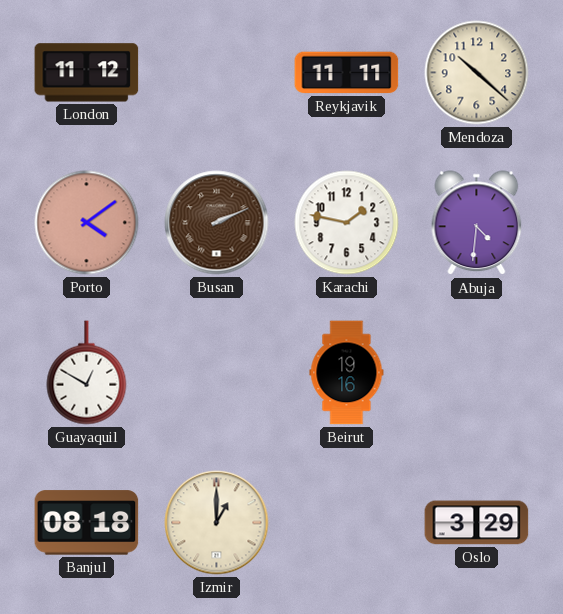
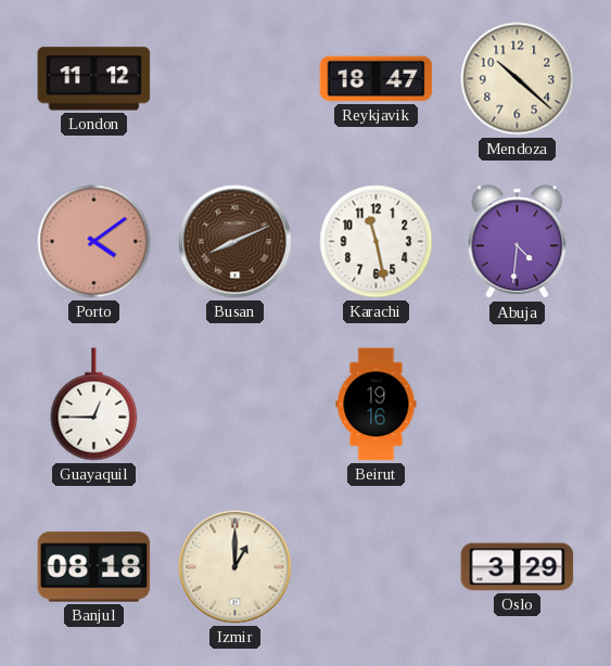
Reykjavik: 11:11 -> 18:47
Busan: 2:11 -> 8:11
Karachi: 1:47 -> 11:28
Guayaquil: 12:50 -> 12:45
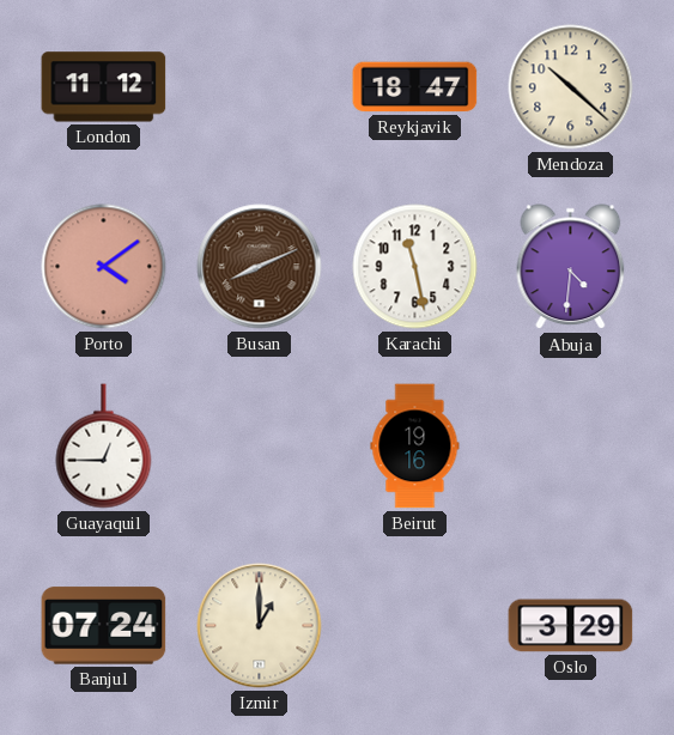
Banjul: 08:18 -> 07:24
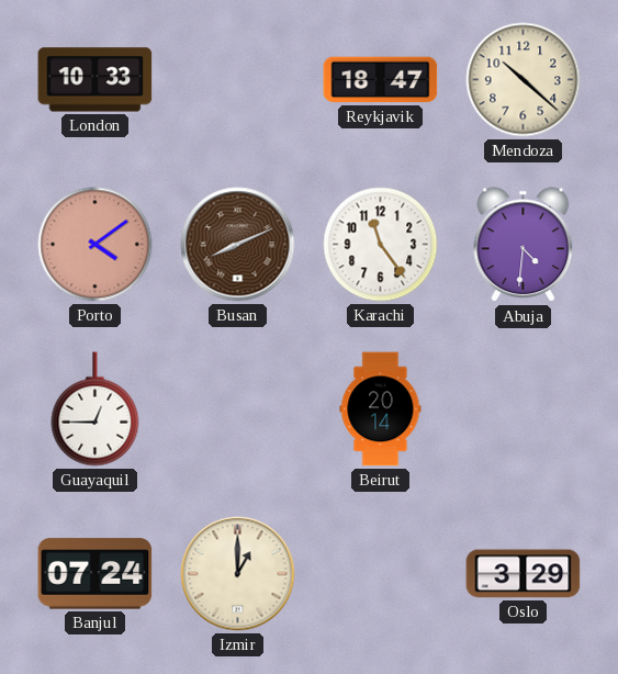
London: 11:12 -> 10:33
Karachi: 11:28 -> 11:24
Beirut: 19:16 -> 20:14
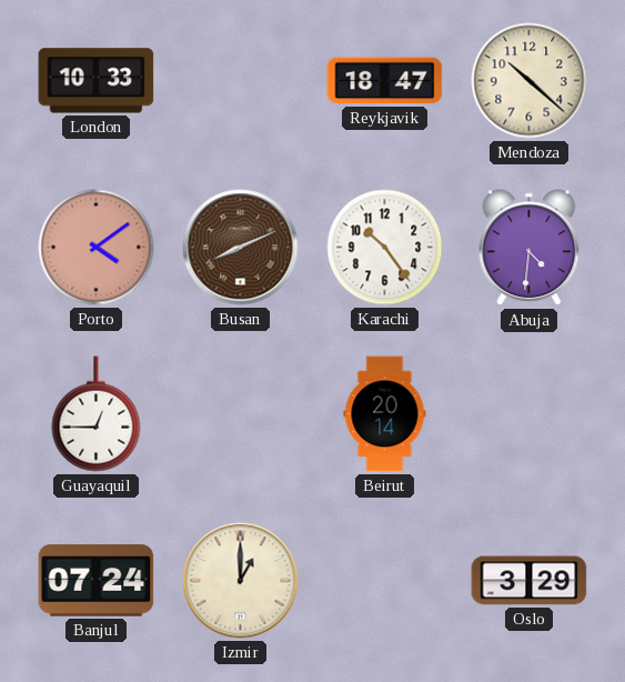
Karachi: 11:24 -> 10:24
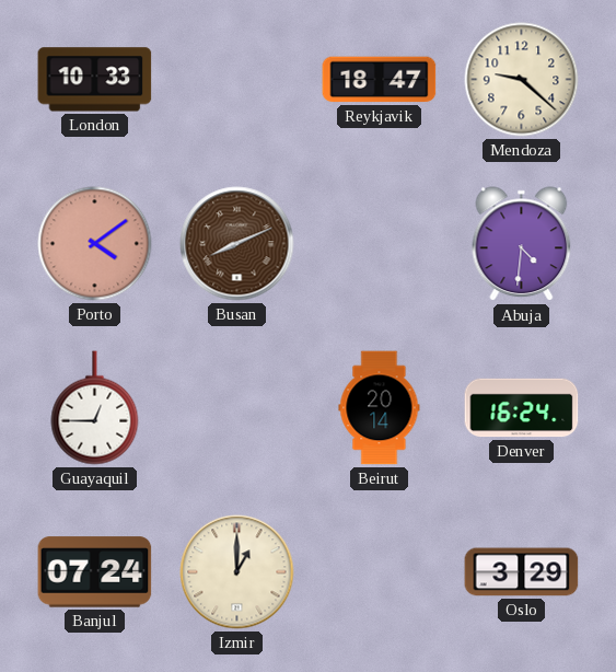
Mendoza: 10:22 -> 9:22
Karachi: 10:24 -> none
Denver: none -> 16:24
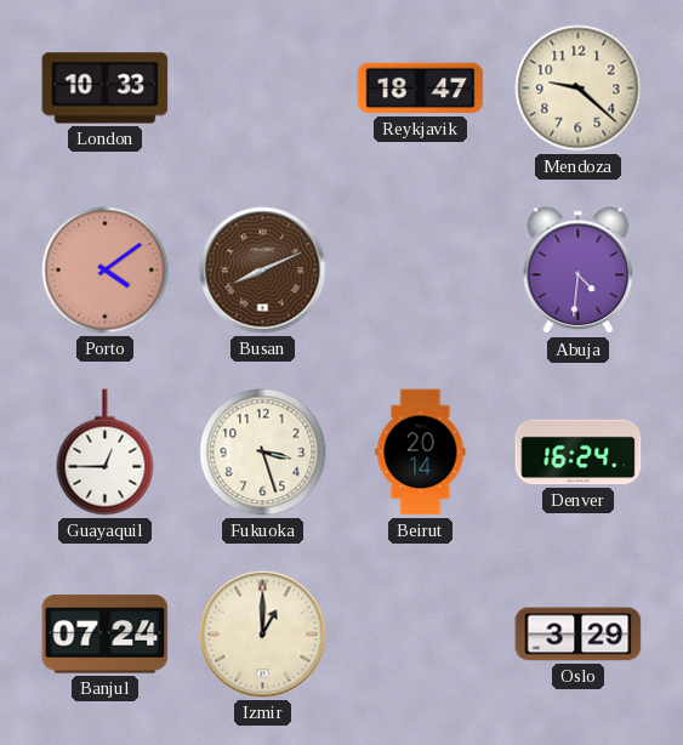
Fukuoka: none -> 3:27
